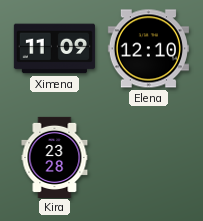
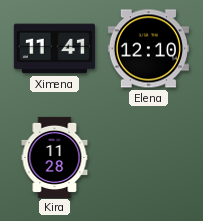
Ximena: 11:09 -> 11:41
Kira: 23:28 -> 11:28
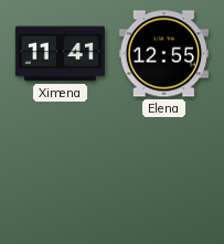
Elena: 12:10 -> 12:55
Kira: 11:28 -> none
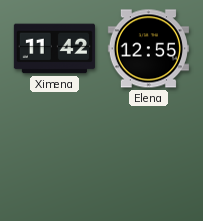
Ximena: 11:41 -> 11:42
